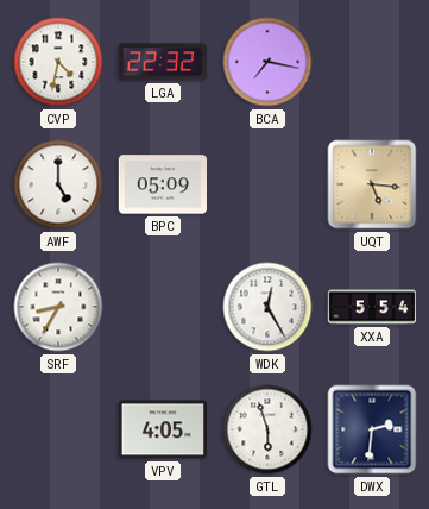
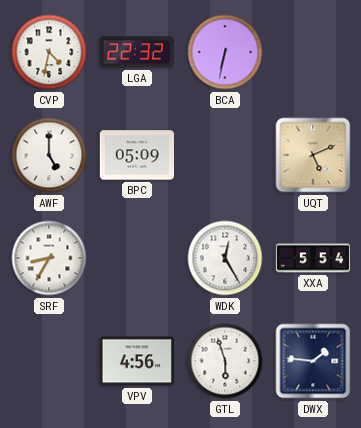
BCA: 7:17 -> 6:32
UQT: 5:16 -> 5:11
VPV: 4:05 -> 4:56
DWX: 2:31 -> 1:46
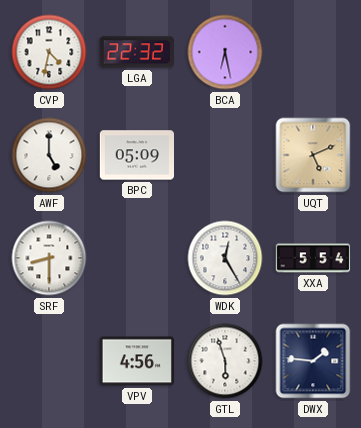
BCA: 6:32 -> 6:28
SRF: 8:35 -> 8:30
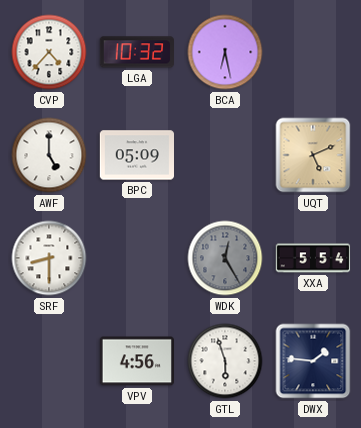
CVP: 4:32 -> 4:37
LGA: 22:32 -> 10:32
WDK dial: white -> grey
